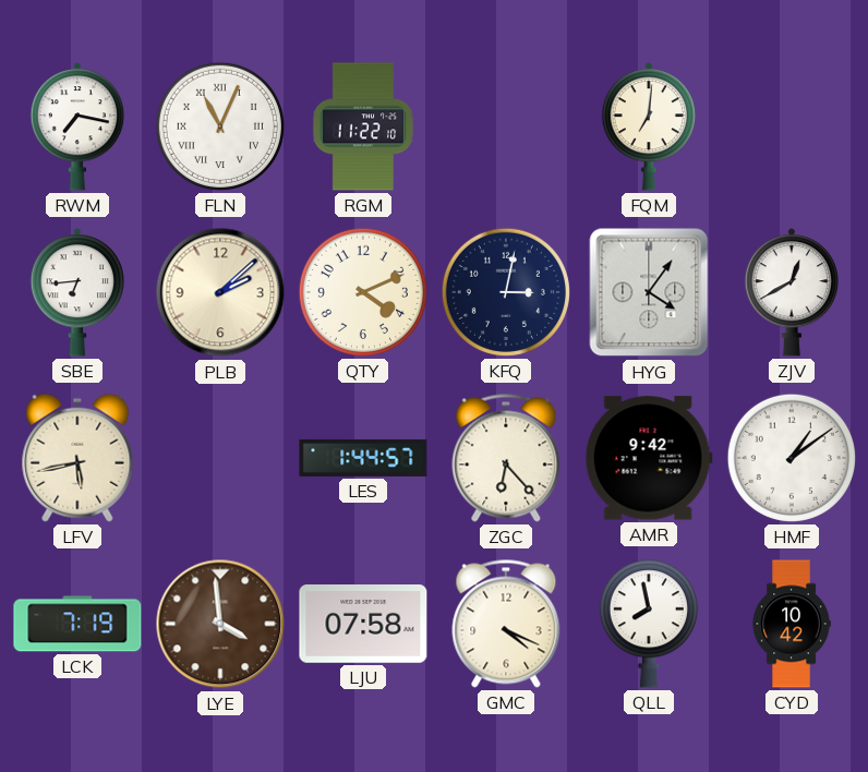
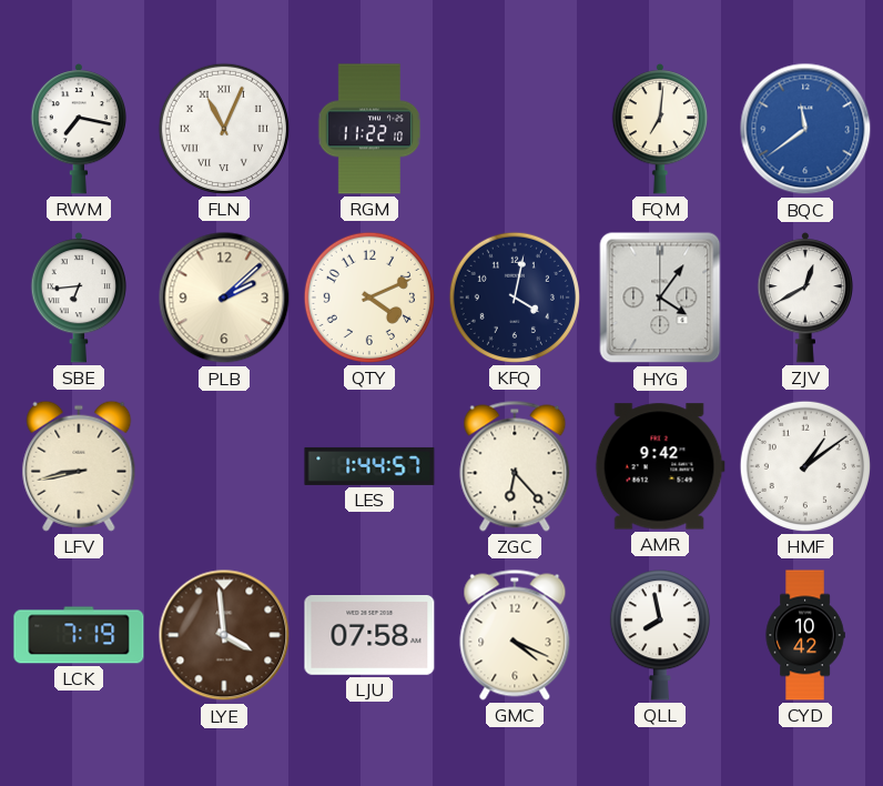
BQC: none -> 11:39
KFQ: 3:02 -> 4:02
LFV: 5:43 -> 8:43
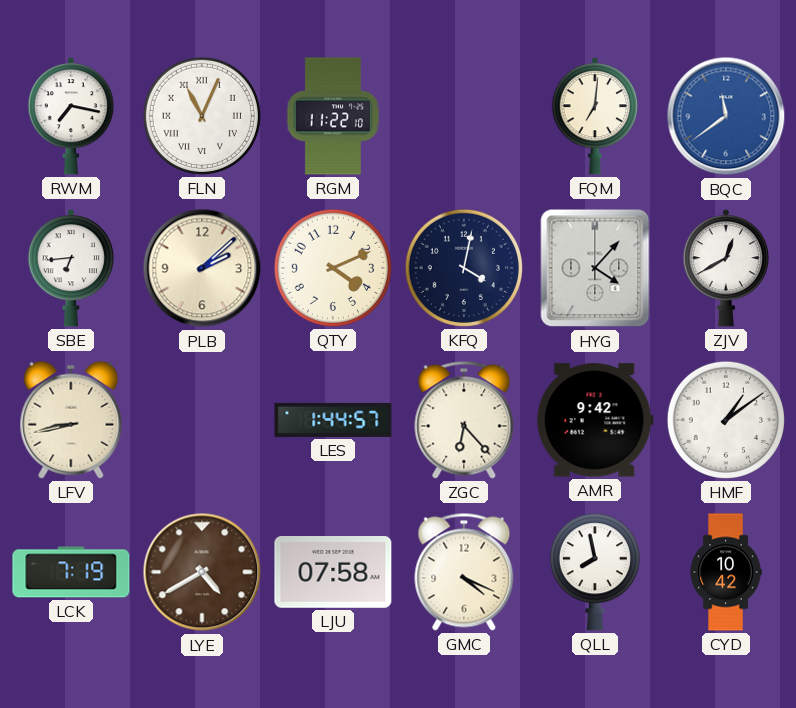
HYG: 4:06 -> 4:07
LYE: 3:59 -> 4:40
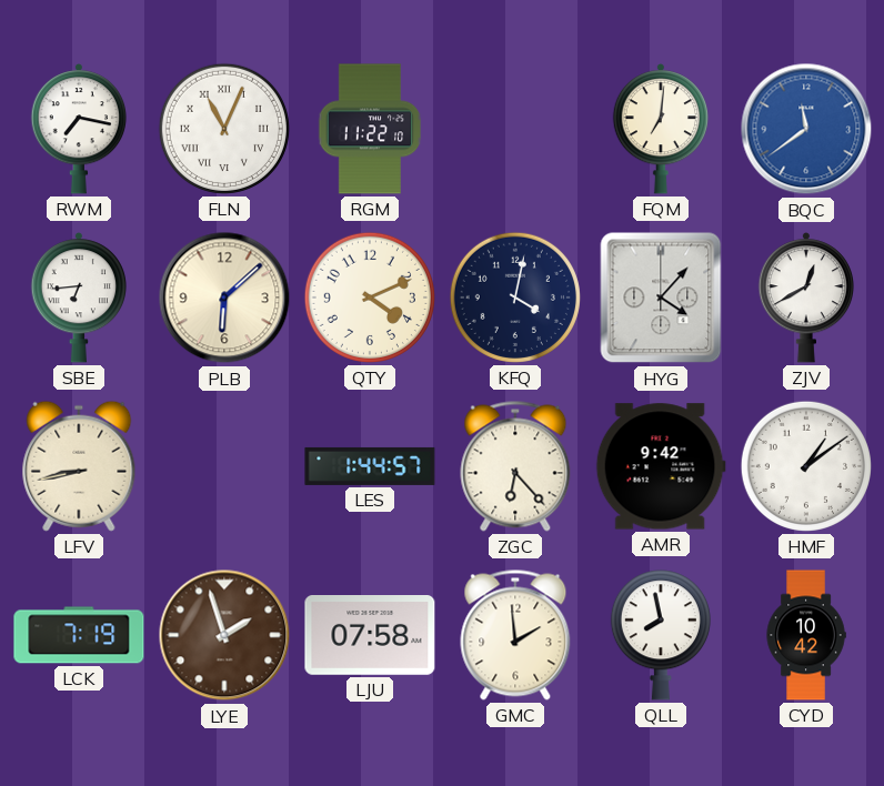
PLB: 2:08 -> 6:08
LYE: 4:40 -> 1:57
GMC: 4:19 -> 1:59
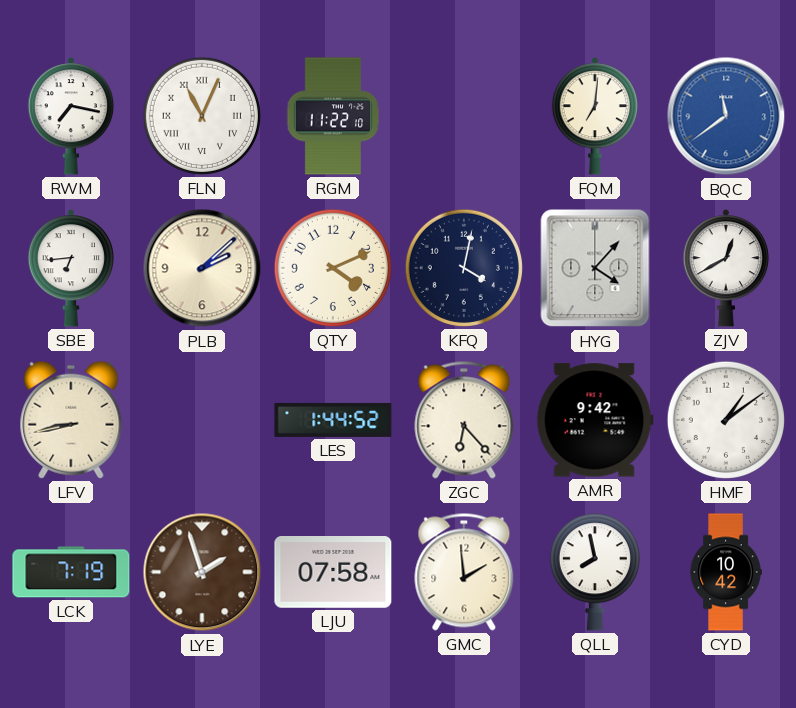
PLB: 6:08 -> 2:08
LES: 1:44:57 -> 1:44:52
